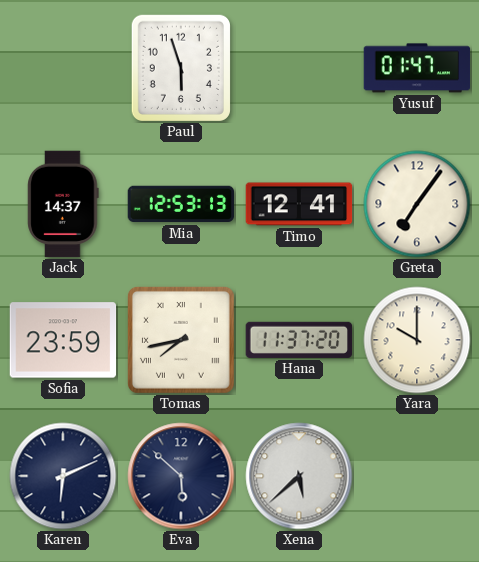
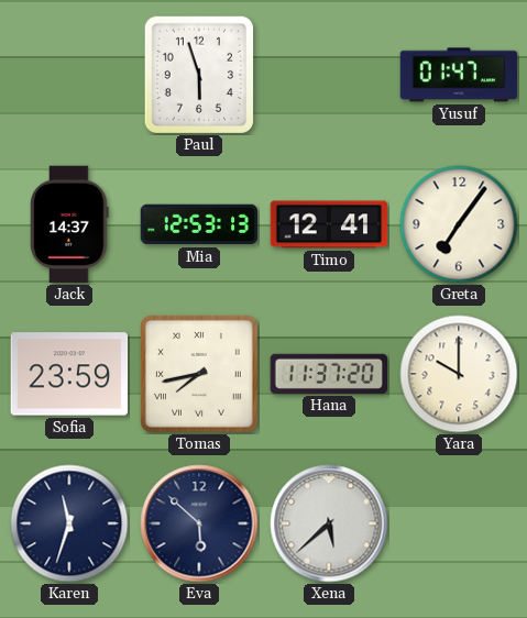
Karen: 6:11 -> 11:33
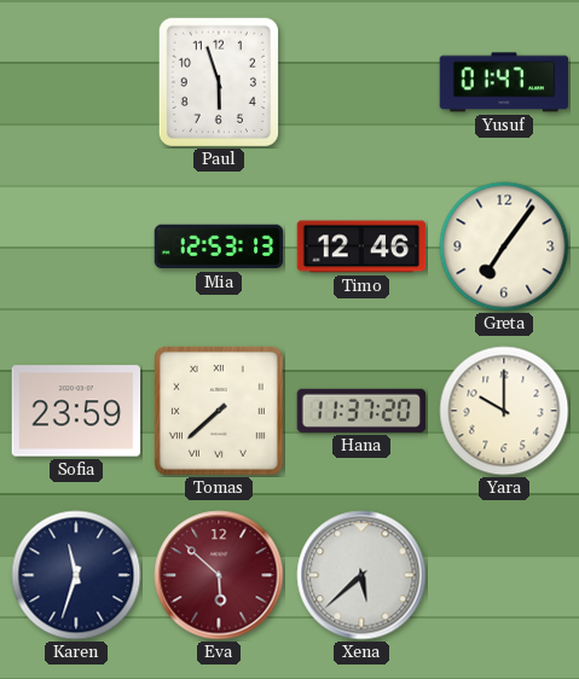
Jack: 14:37 -> none
Timo: 12:41 -> 12:46
Tomas: 7:43 -> 7:38
Eva dial: navy -> burgundy
